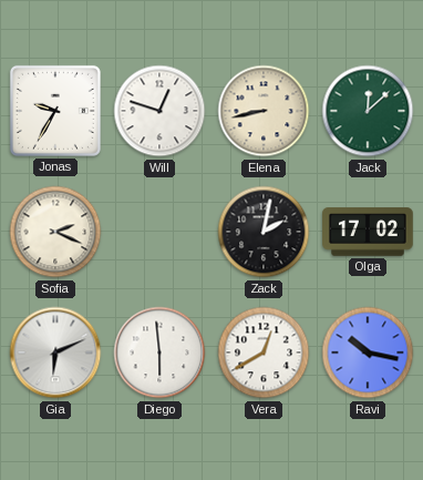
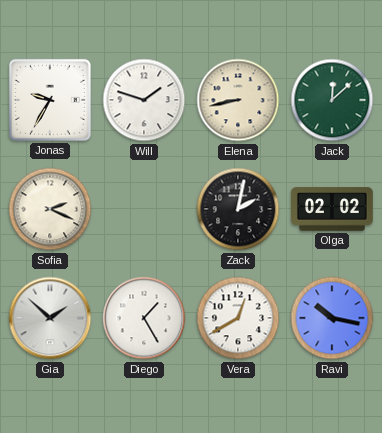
Will: 12:48 -> 1:48
Olga: 17:02 -> 02:02
Gia: 6:11 -> 1:52
Diego: 5:59 -> 1:25
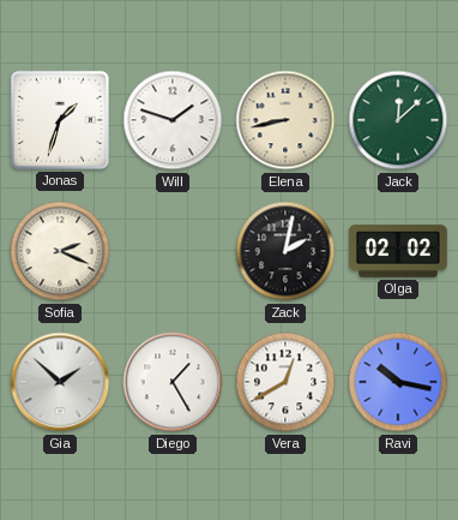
Jonas: 9:35 -> 1:33
